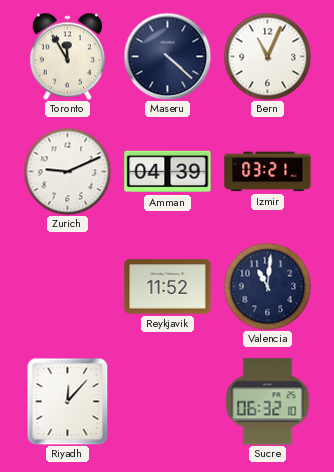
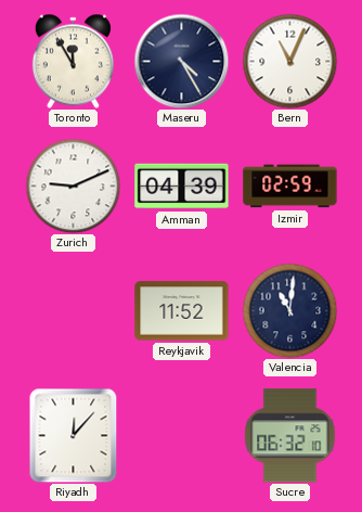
Maseru: 4:22 -> 4:25
Izmir: 03:21 -> 02:59
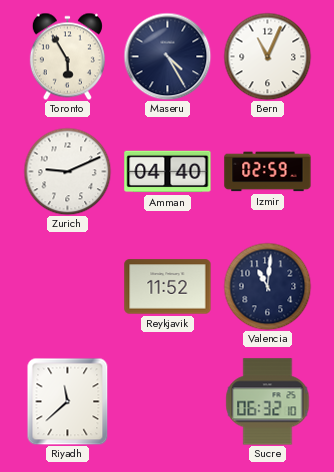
Toronto: 11:55 -> 5:55
Amman: 04:39 -> 04:40
Riyadh: 12:07 -> 11:38
